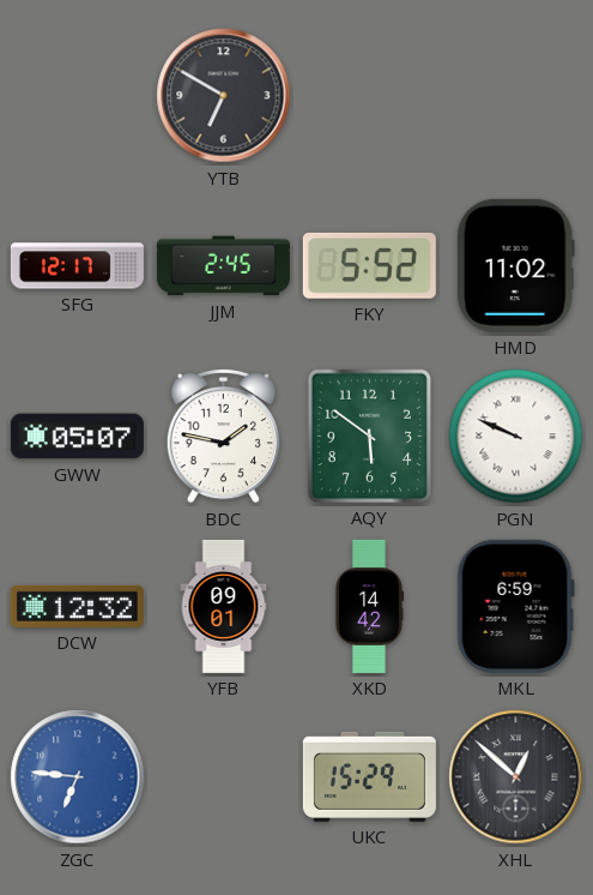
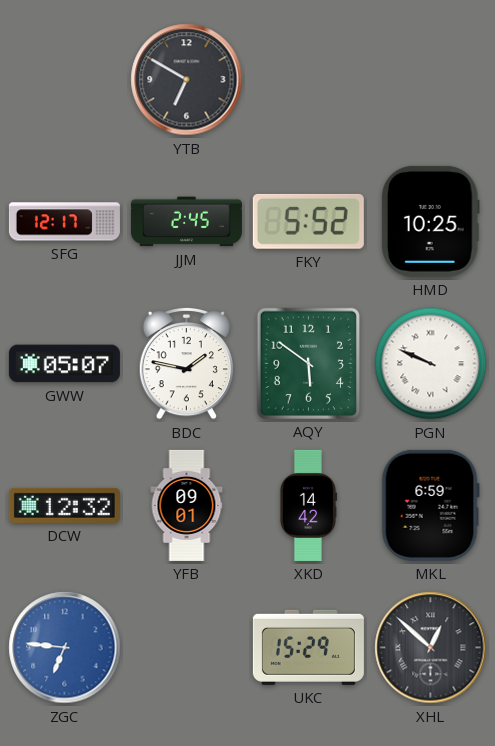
HMD: 11:02 -> 10:25
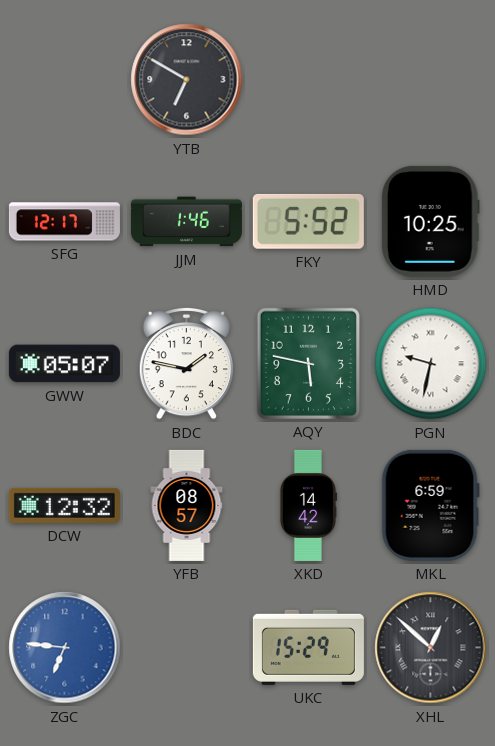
JJM: 2:45 -> 1:46
AQY: 5:51 -> 5:47
PGN: 9:49 -> 9:32
YFB: 09:01 -> 08:57
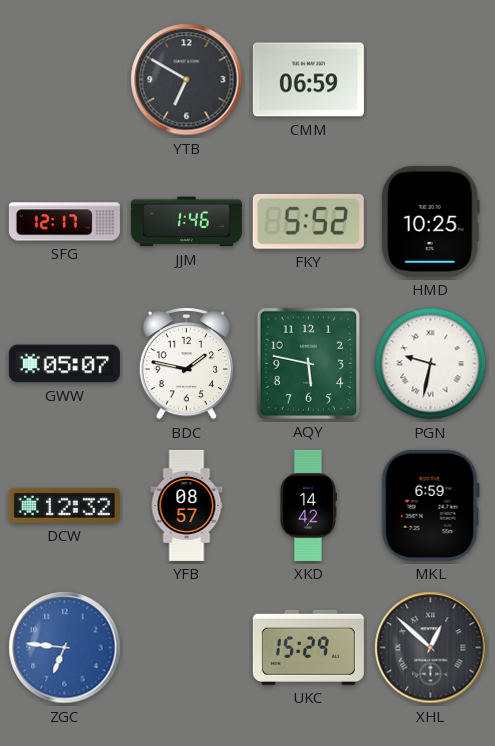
CMM: none -> 06:59
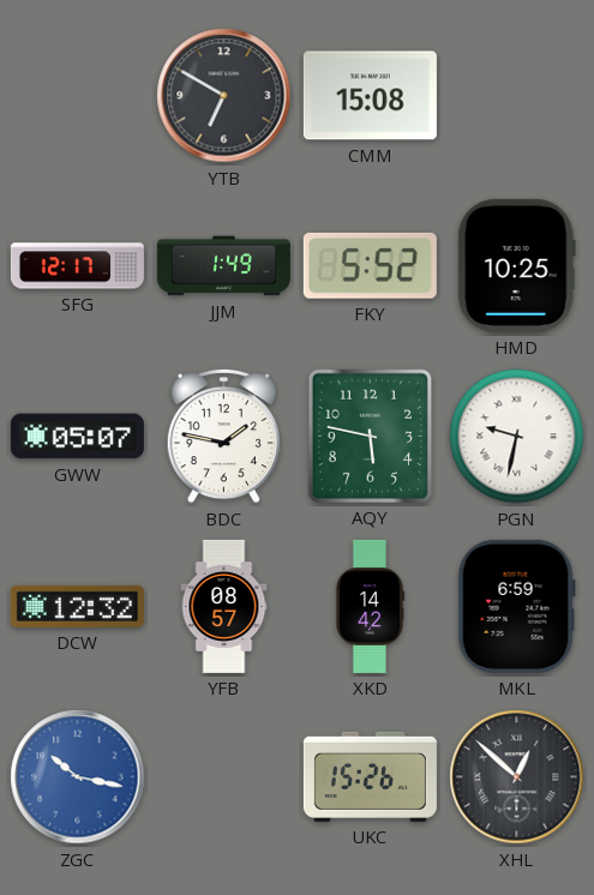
CMM: 06:59 -> 15:08
JJM: 1:46 -> 1:49
ZGC: 6:46 -> 10:17
UKC: 15:29 -> 15:26
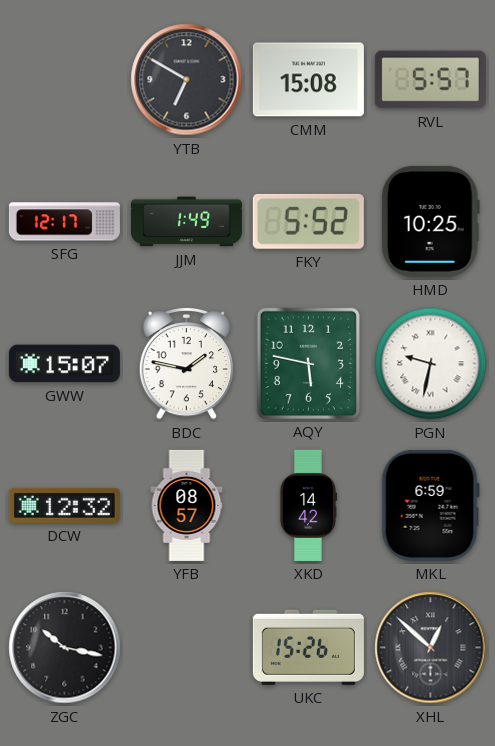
RVL: none -> 5:57
GWW: 05:07 -> 15:07
ZGC dial: blue -> black
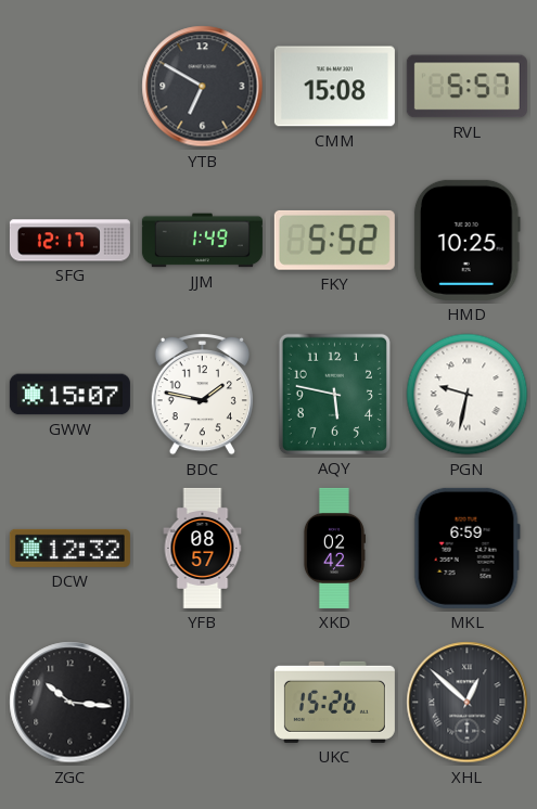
XKD: 14:42 -> 02:42
ZGC: 10:17 -> 10:16
